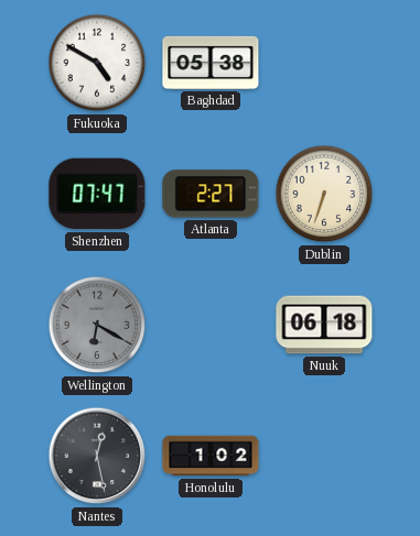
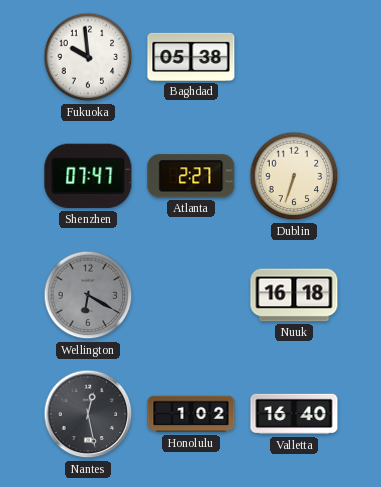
Fukuoka: 4:50 -> 9:59
Nuuk: 06:18 -> 16:18
Valletta: none -> 16:40
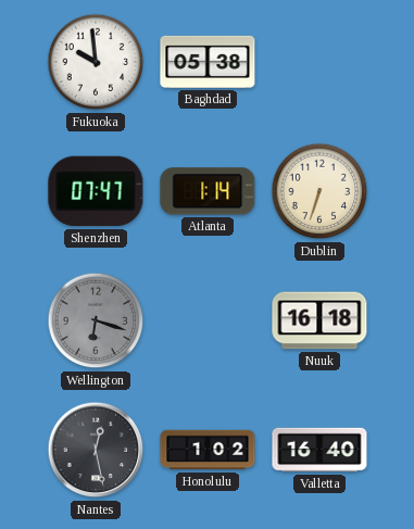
Atlanta: 2:27 -> 1:14
Wellington: 6:20 -> 6:18
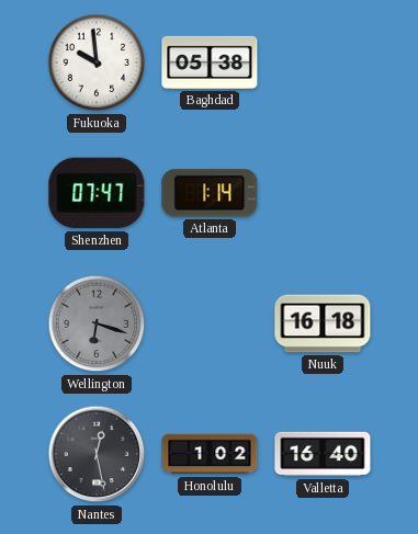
Dublin: 6:33 -> none
